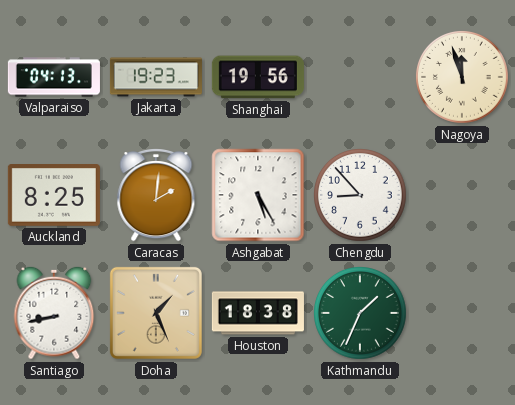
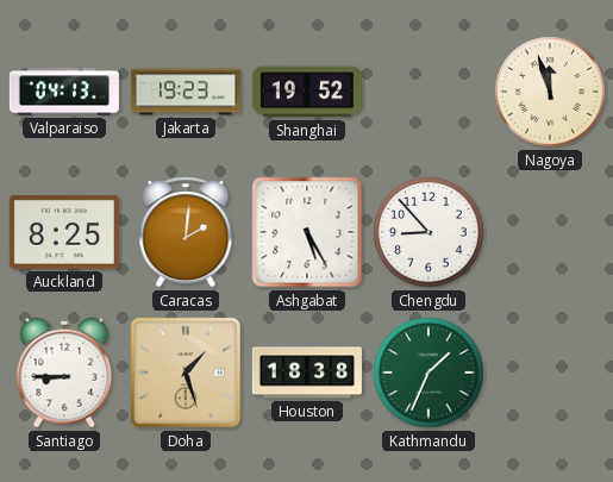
Shanghai: 19:56 -> 19:52
Santiago: 8:43 -> 8:45
Doha: 1:26 -> 1:27
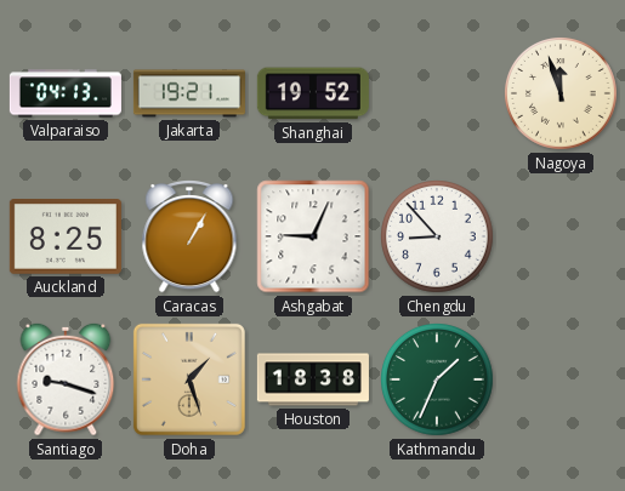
Jakarta: 19:23 -> 19:21
Caracas: 2:01 -> 1:05
Ashgabat: 5:25 -> 9:04
Santiago: 8:45 -> 9:18
